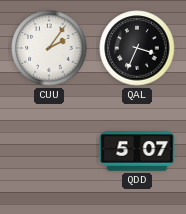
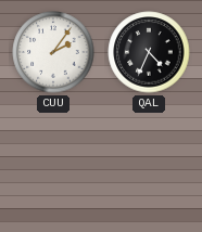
QAL: 3:34 -> 4:34
QDD: 5:07 -> none
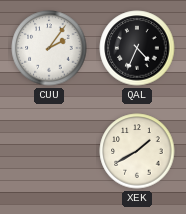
XEK: none -> 1:40
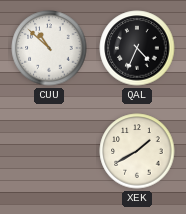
CUU: 2:06 -> 10:52
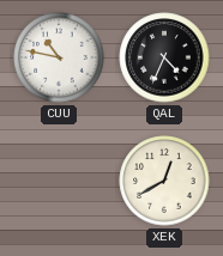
CUU: 10:52 -> 10:47
XEK: 1:40 -> 12:40
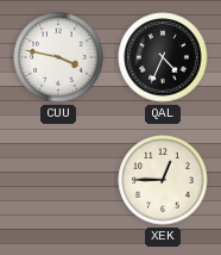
CUU: 10:47 -> 3:47
XEK: 12:40 -> 12:45
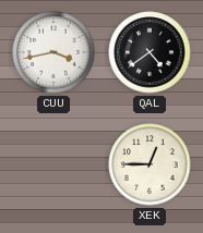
CUU: 3:47 -> 3:43
QAL: 4:34 -> 4:39
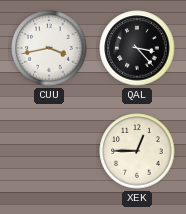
QAL: 4:39 -> 3:23
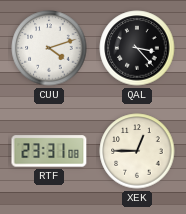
CUU: 3:43 -> 4:12
RTF: none -> 23:31
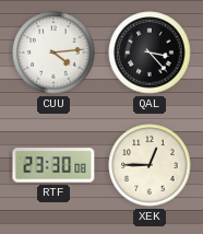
CUU: 4:12 -> 4:14
RTF: 23:31 -> 23:30
